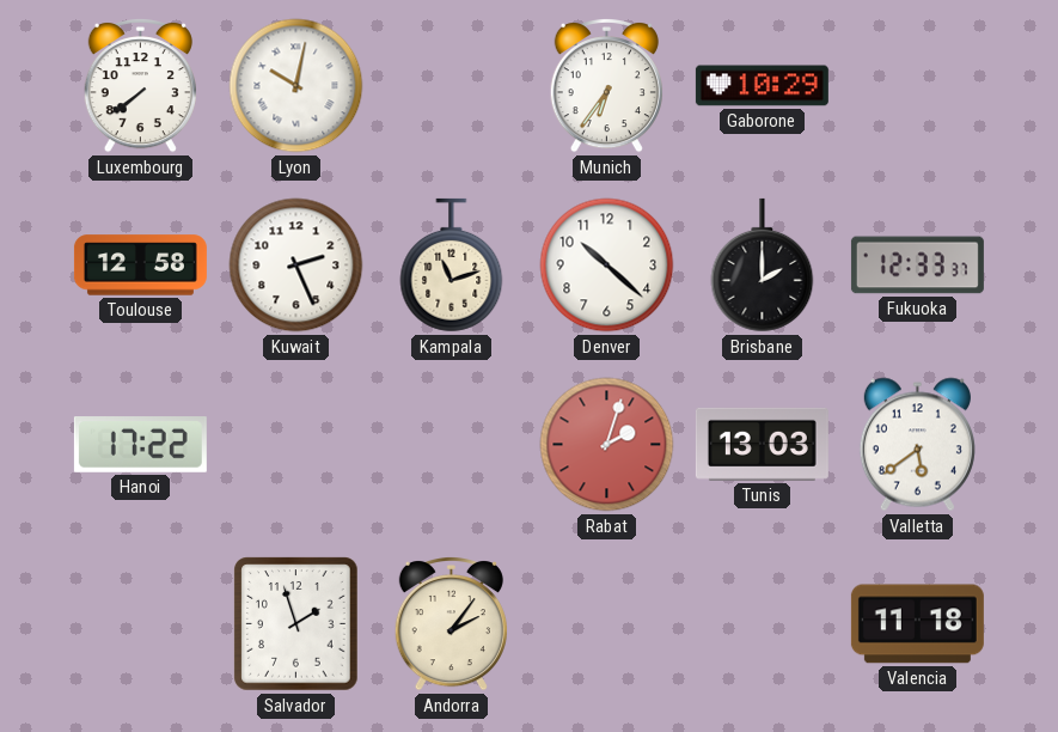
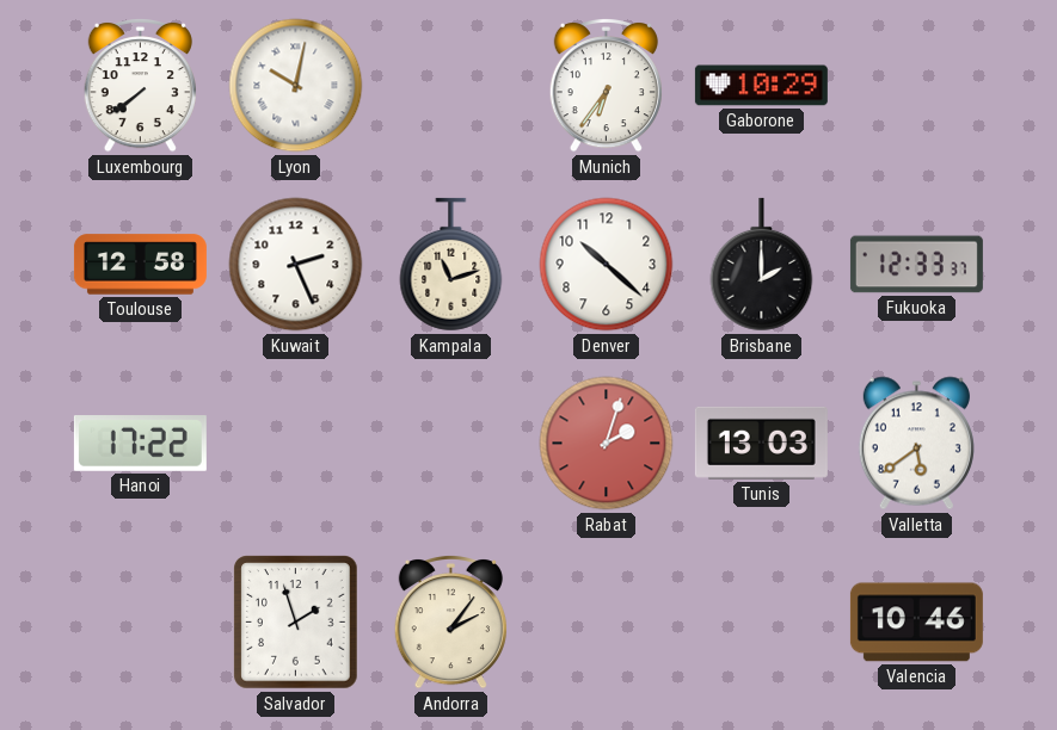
Valencia: 11:18 -> 10:46
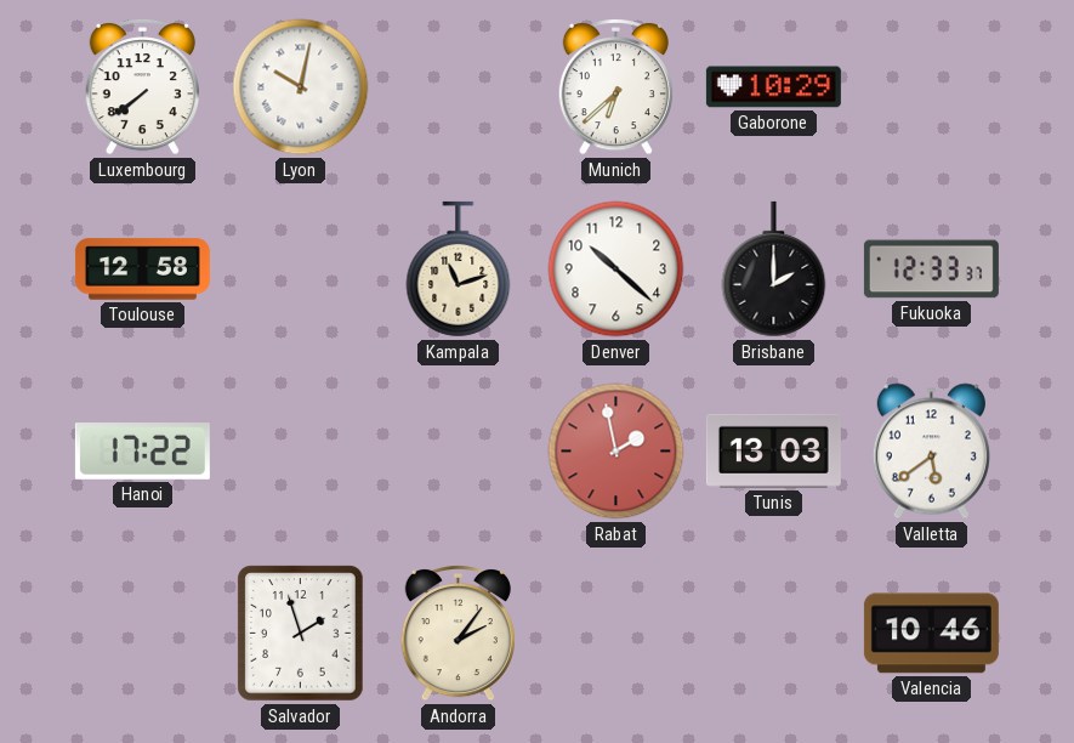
Munich: 6:36 -> 6:38
Kuwait: 2:26 -> none
Rabat: 2:03 -> 1:58
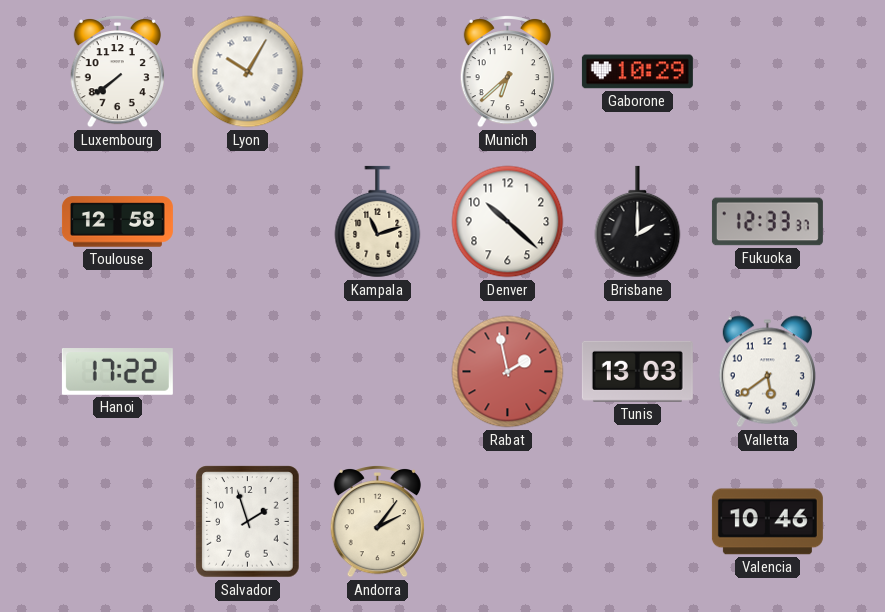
Lyon: 10:02 -> 10:05
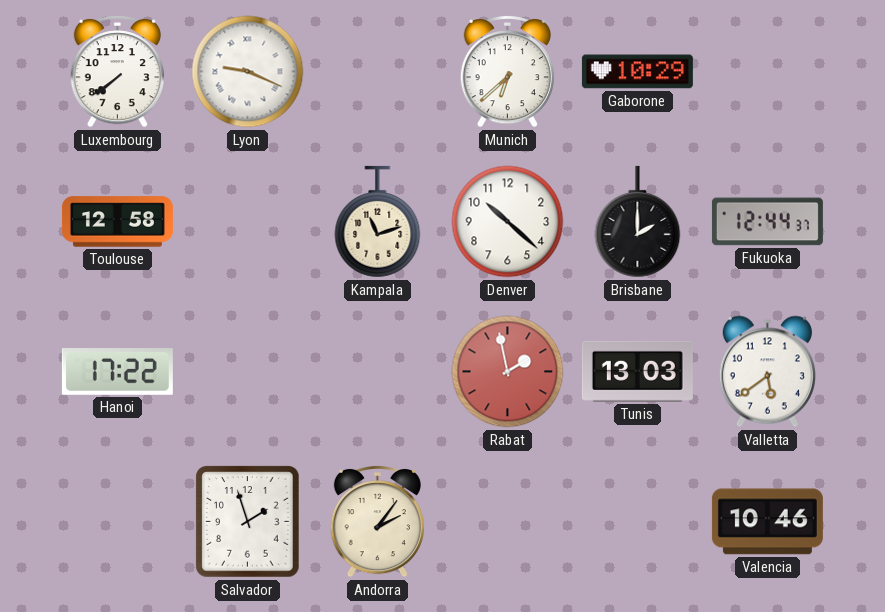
Lyon: 10:05 -> 9:19
Fukuoka: 12:33 -> 12:44
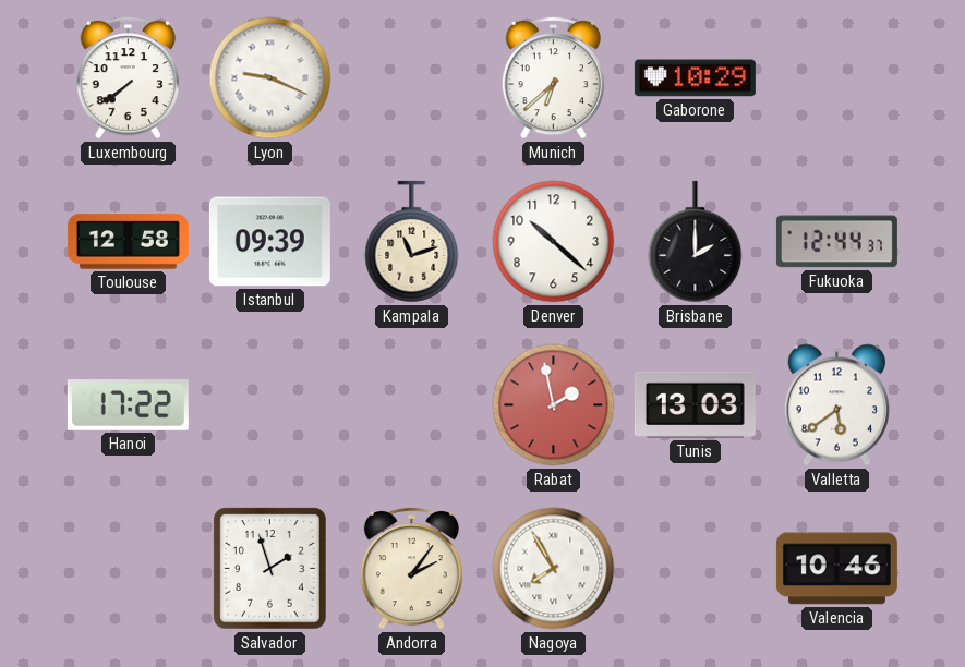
Istanbul: none -> 09:39
Nagoya: none -> 7:55
